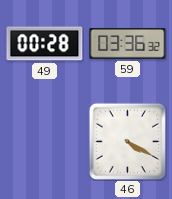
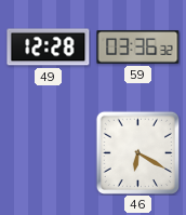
49: 00:28 -> 12:28
46: 4:20 -> 6:20
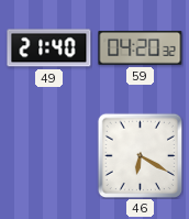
49: 12:28 -> 21:40
59: 03:36 -> 04:20
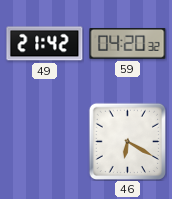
49: 21:40 -> 21:42
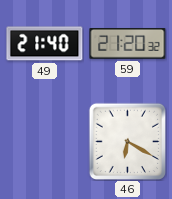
49: 21:42 -> 21:40
59: 04:20 -> 21:20
